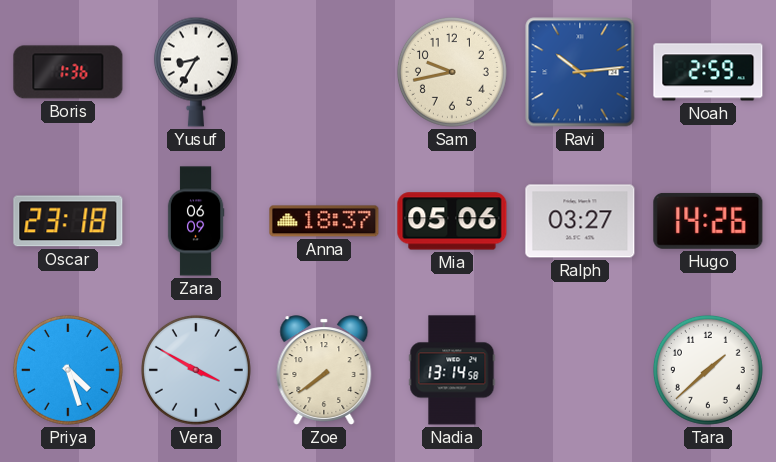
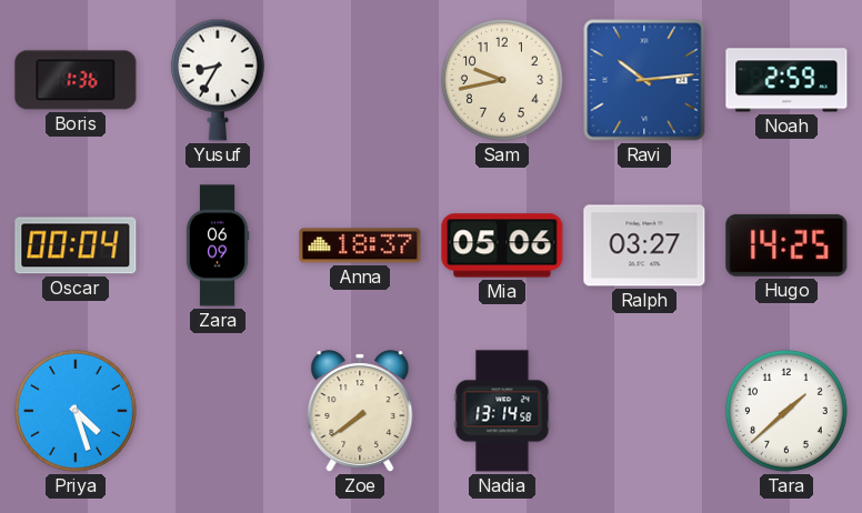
Oscar: 23:18 -> 00:04
Hugo: 14:26 -> 14:25
Vera: 3:50 -> none
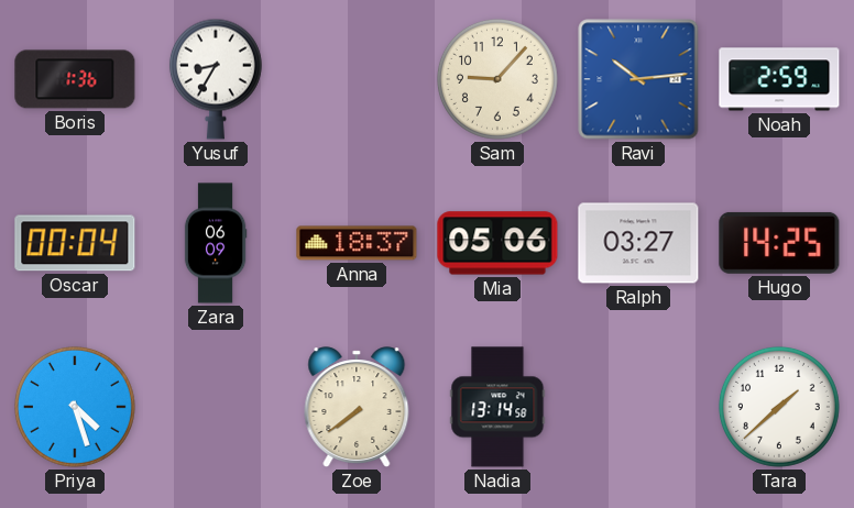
Sam: 9:43 -> 9:07
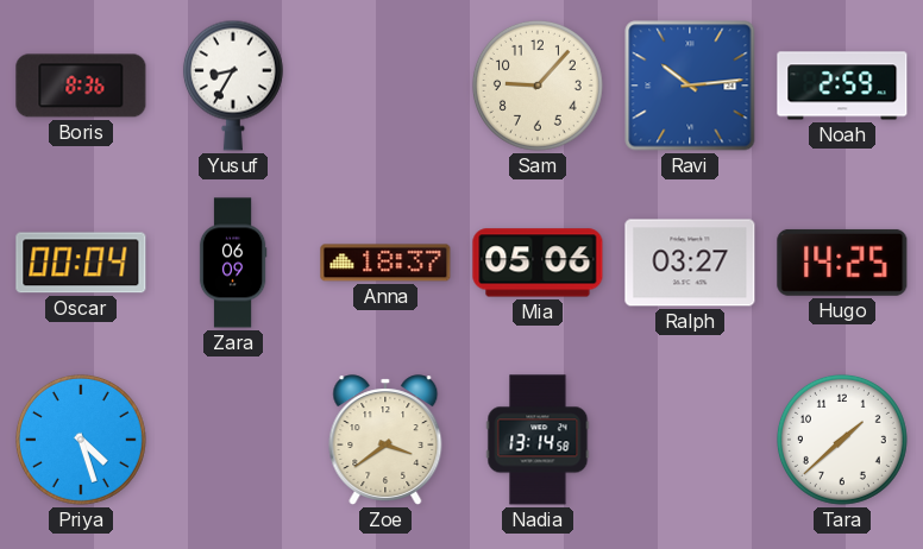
Boris: 1:36 -> 8:36
Zoe: 7:39 -> 3:39
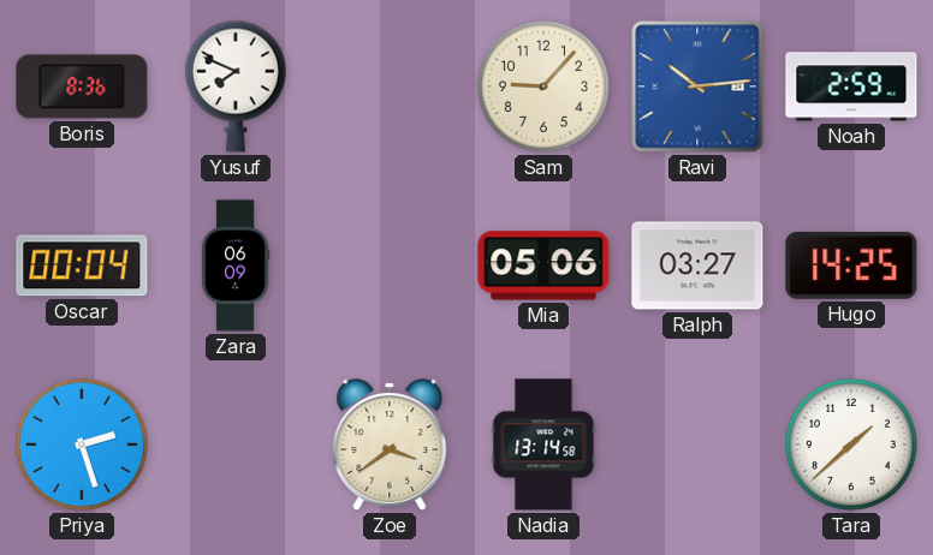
Yusuf: 8:35 -> 7:49
Anna: 18:37 -> none
Priya: 4:27 -> 2:27
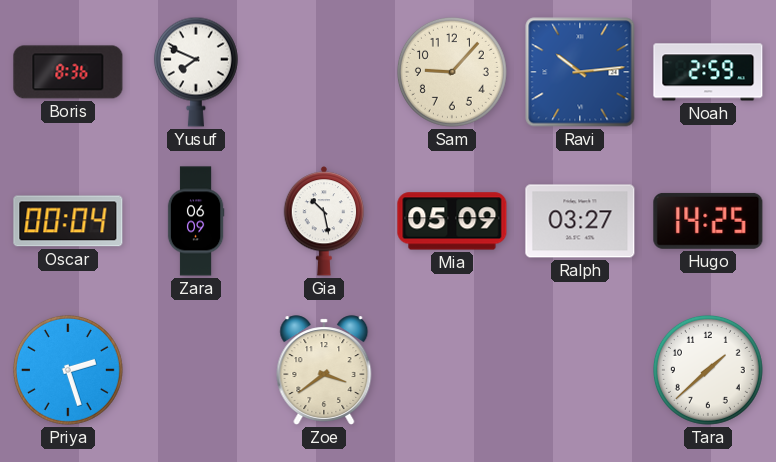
Gia: none -> 10:28
Mia: 05:06 -> 05:09
Nadia: 13:14 -> none
